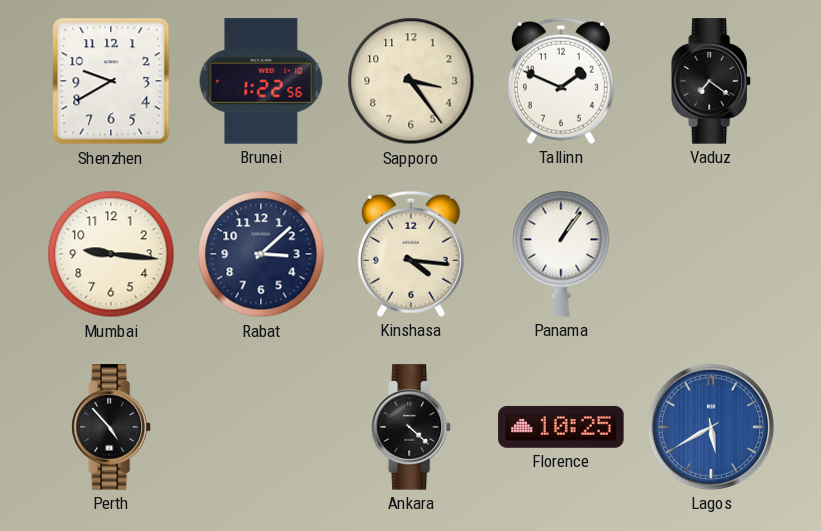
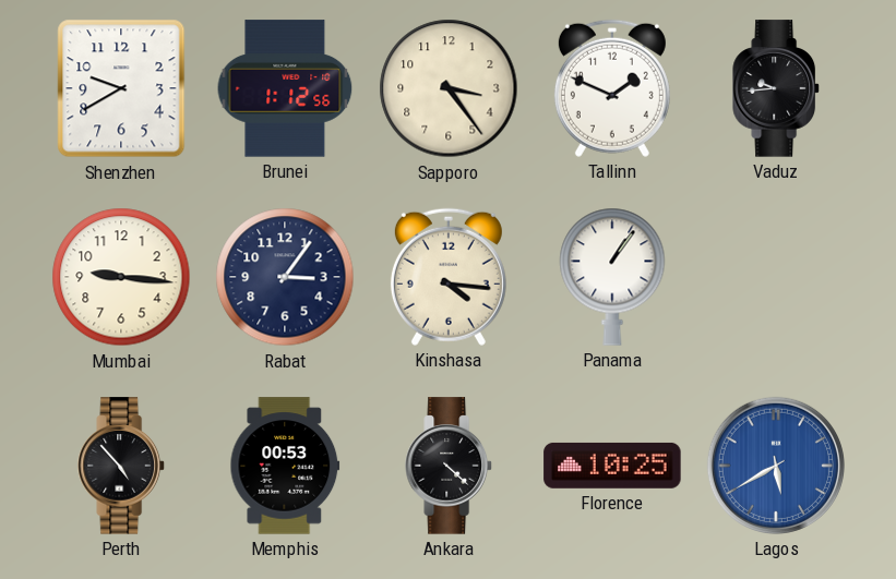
Brunei: 1:22 -> 1:12
Vaduz: 7:21 -> 9:44
Rabat: 3:08 -> 3:06
Memphis: none -> 00:53
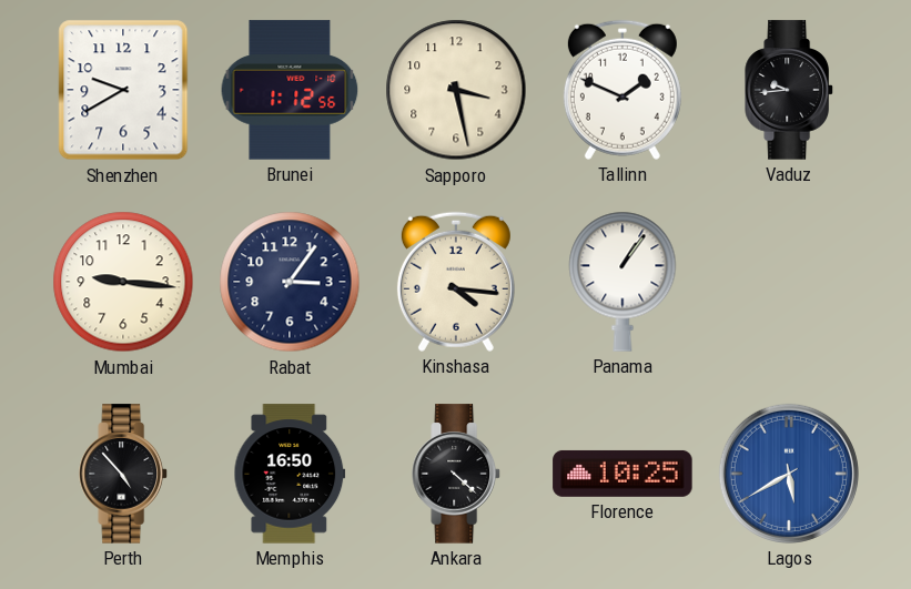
Sapporo: 3:24 -> 3:28
Memphis: 00:53 -> 16:50
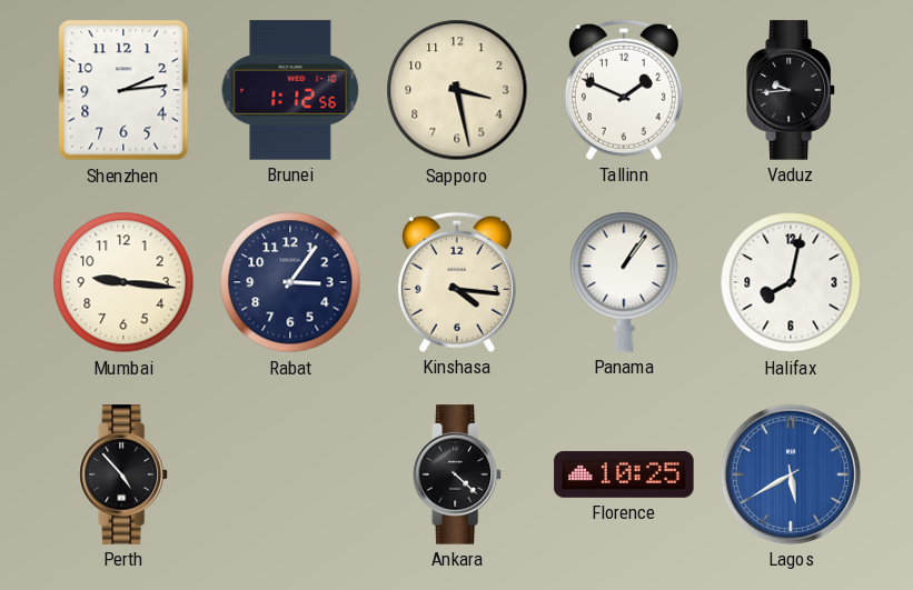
Shenzhen: 9:40 -> 2:14
Halifax: none -> 8:02
Memphis: 16:50 -> none
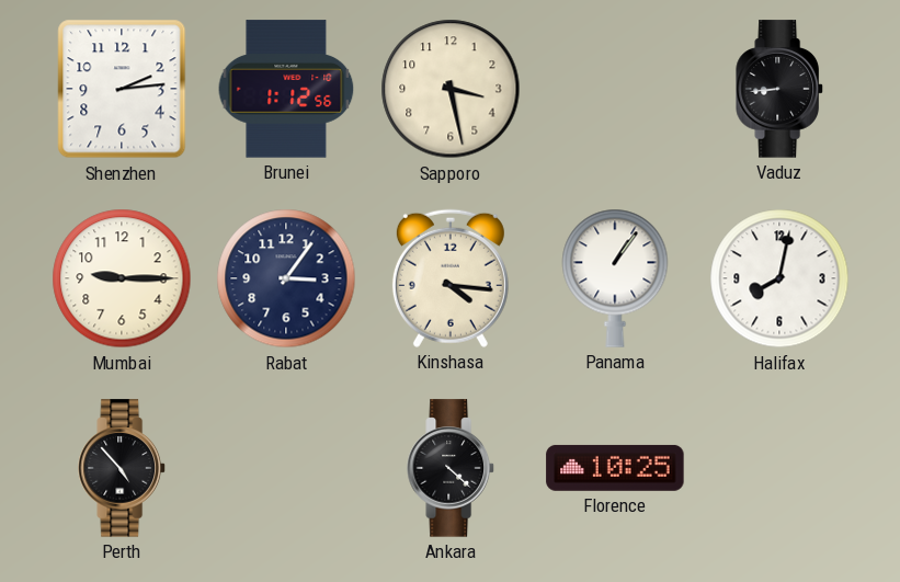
Tallinn: 1:49 -> none
Vaduz: 9:44 -> 8:44
Mumbai: 9:16 -> 9:15
Lagos: 5:40 -> none
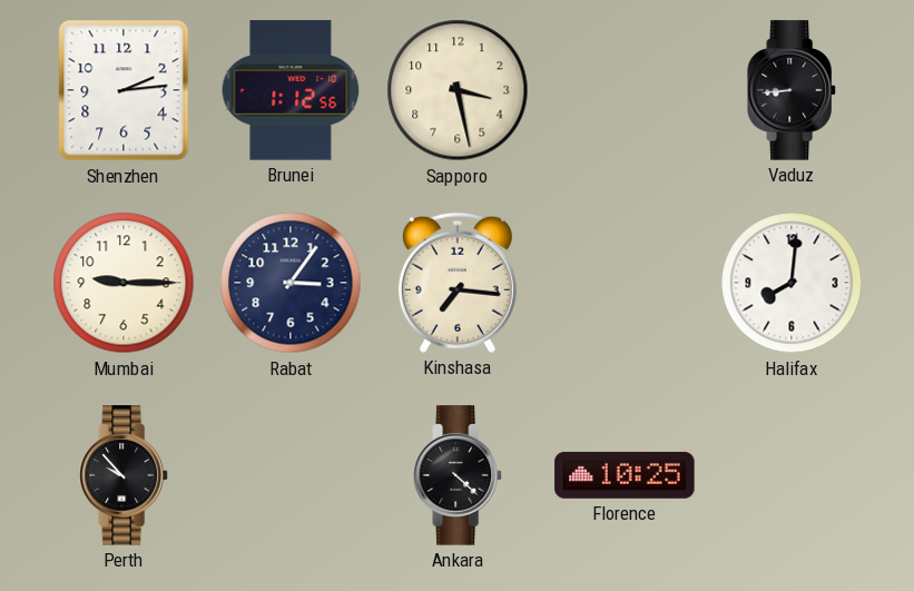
Kinshasa: 4:16 -> 7:16
Panama: 1:06 -> none
Halifax: 8:02 -> 8:01
Perth: 4:53 -> 9:53
